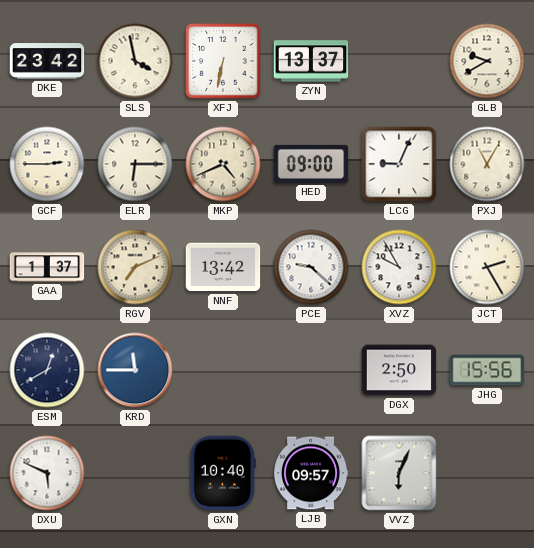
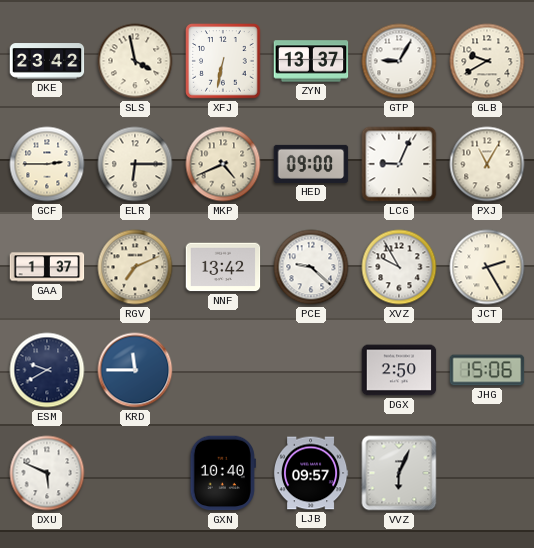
GTP: none -> 9:05
ESM: 12:40 -> 9:40
JHG: 15:56 -> 15:06
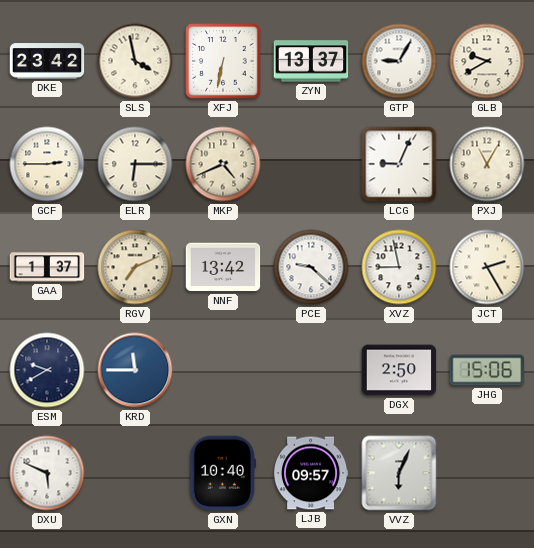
HED: 09:00 -> none
XVZ: 9:55 -> 8:58
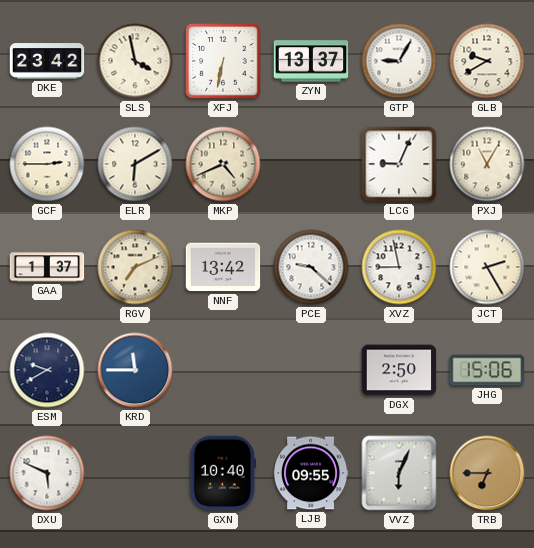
ELR: 6:15 -> 6:10
LJB: 09:57 -> 09:55
TRB: none -> 6:45
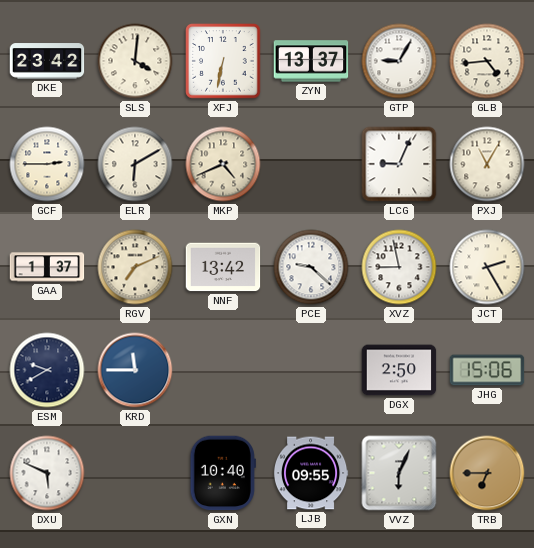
SLS: 3:58 -> 4:01
GLB: 9:40 -> 4:44
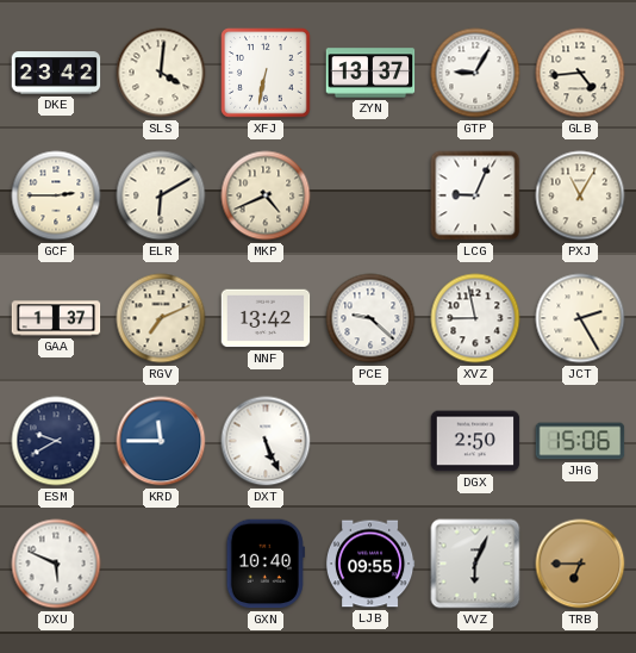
DXT: none -> 5:26
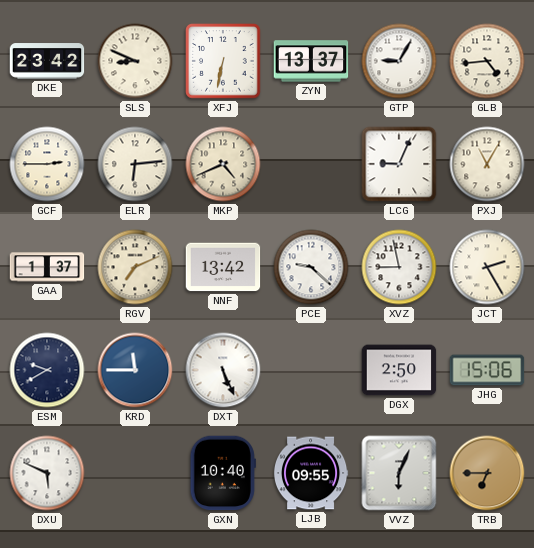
SLS: 4:01 -> 8:49
ELR: 6:10 -> 6:14
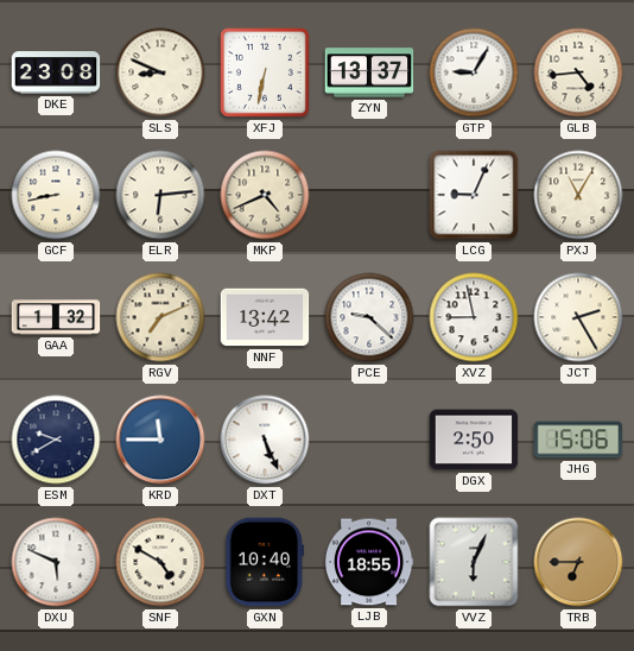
DKE: 23:42 -> 23:08
GCF: 2:45 -> 8:43
GAA: 1:37 -> 1:32
SNF: none -> 4:50
LJB: 09:55 -> 18:55
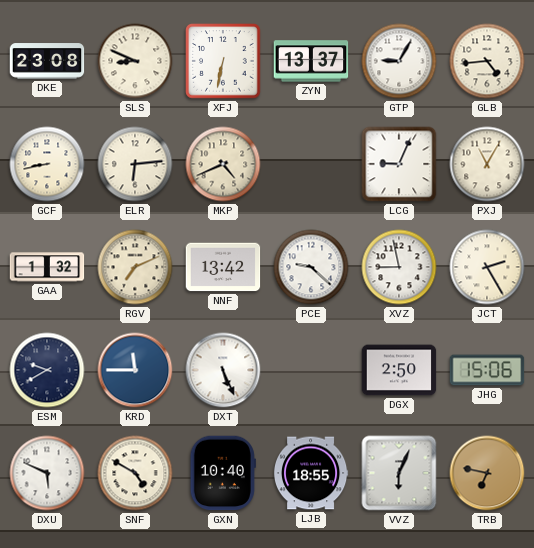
TRB: 6:45 -> 6:47
